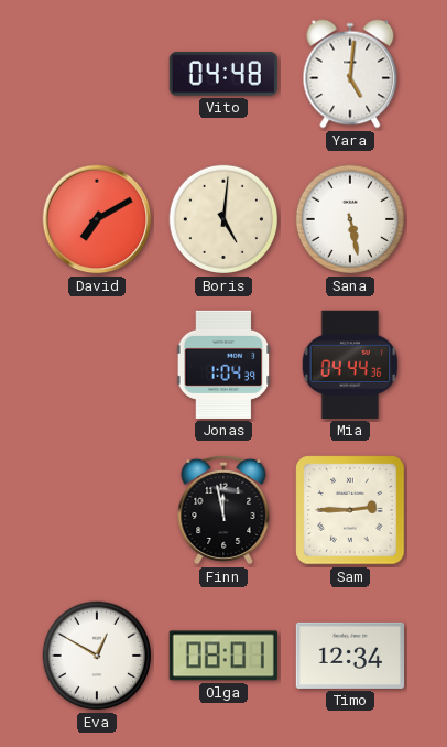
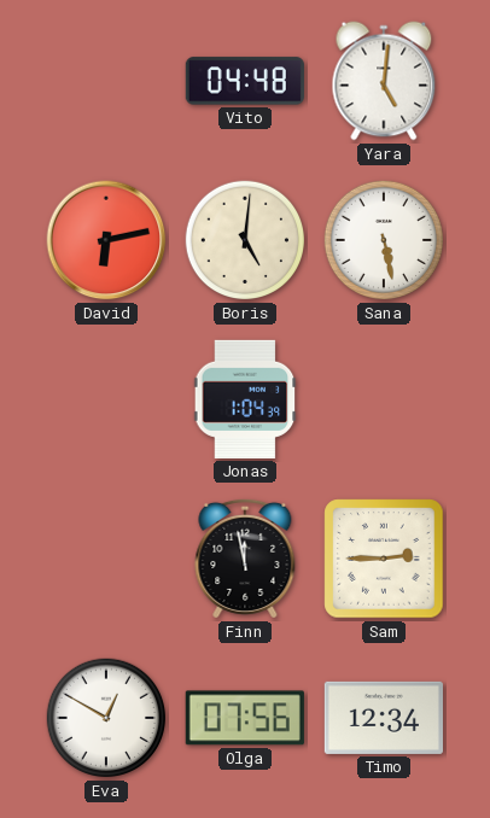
David: 7:10 -> 6:13
Mia: 04:44 -> none
Olga: 08:01 -> 07:56
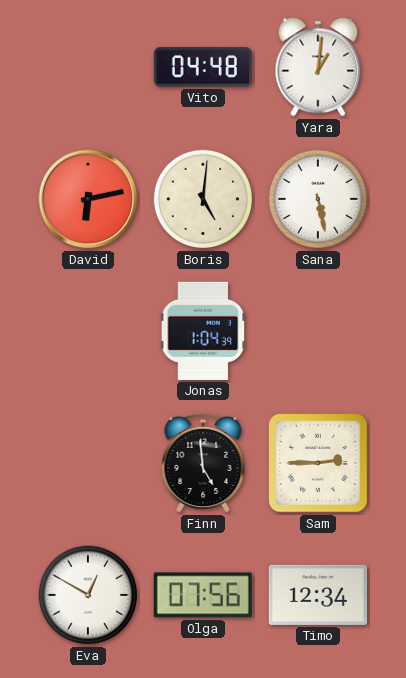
Yara: 5:01 -> 1:01
Finn: 11:58 -> 4:59
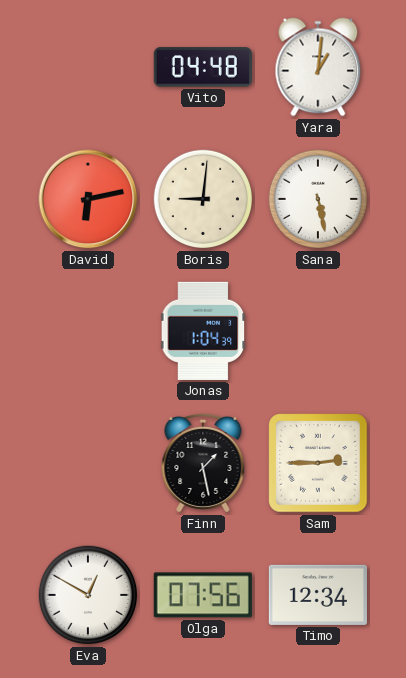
Boris: 5:01 -> 9:01
Finn: 4:59 -> 1:28
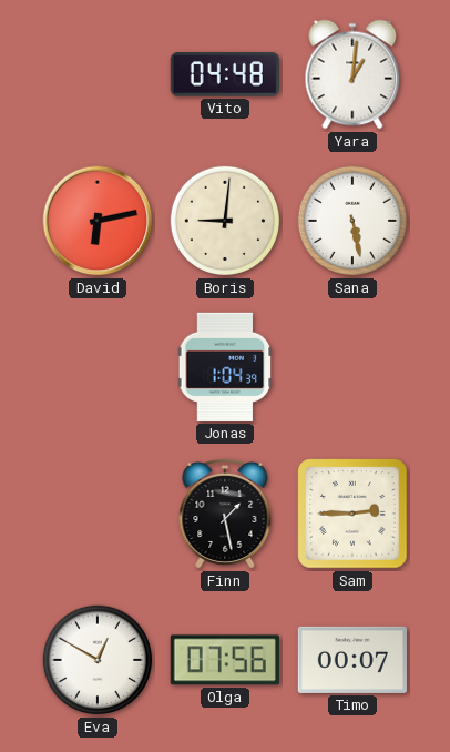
Timo: 12:34 -> 00:07
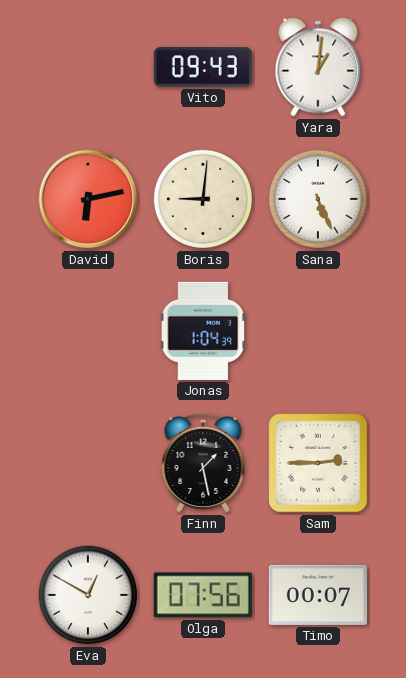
Vito: 04:48 -> 09:43
Sana: 5:28 -> 5:26
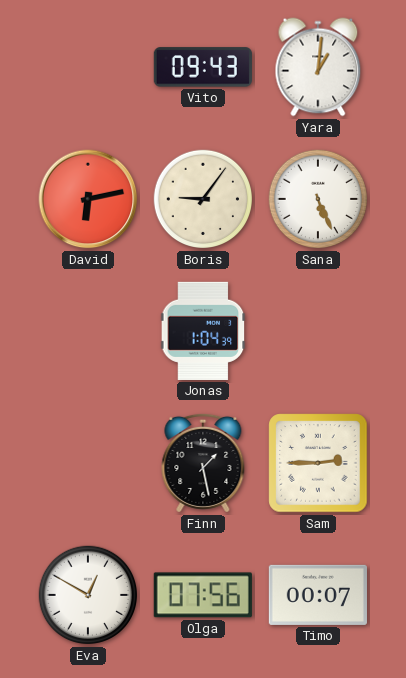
Boris: 9:01 -> 9:06
